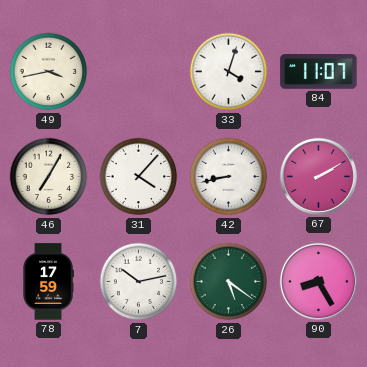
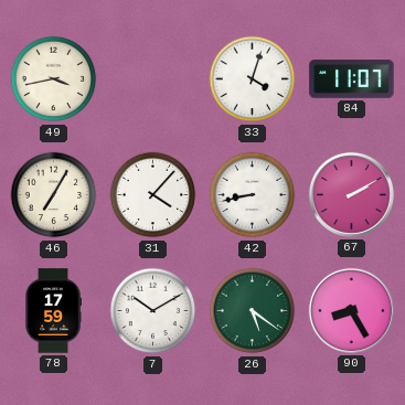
7: 10:13 -> 10:10
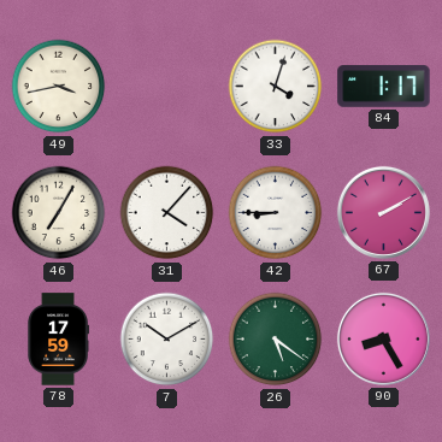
84: 11:07 -> 1:17
42: 8:43 -> 8:45
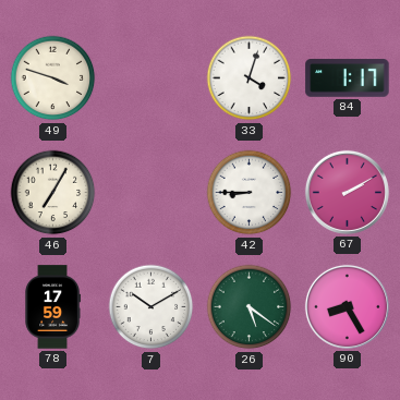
49: 3:43 -> 3:48
31: 4:07 -> none
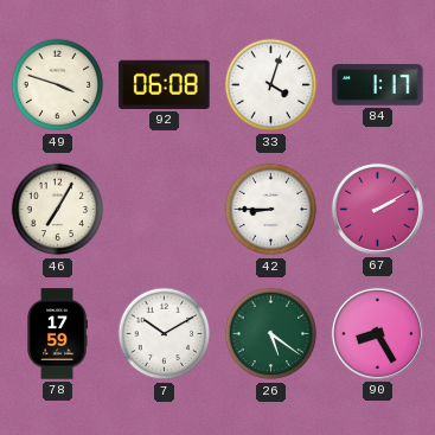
92: none -> 06:08
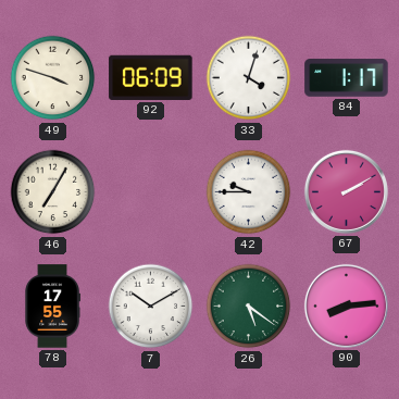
92: 06:08 -> 06:09
42: 8:45 -> 9:45
78: 17:59 -> 17:55
90: 8:25 -> 8:14
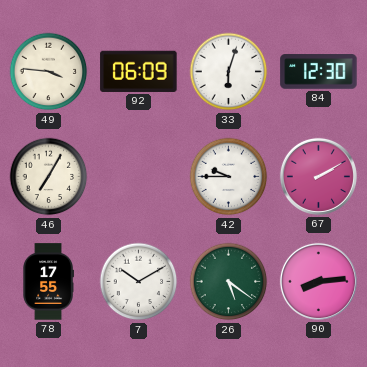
49: 3:48 -> 3:46
33: 4:03 -> 6:03
84: 1:17 -> 12:30
